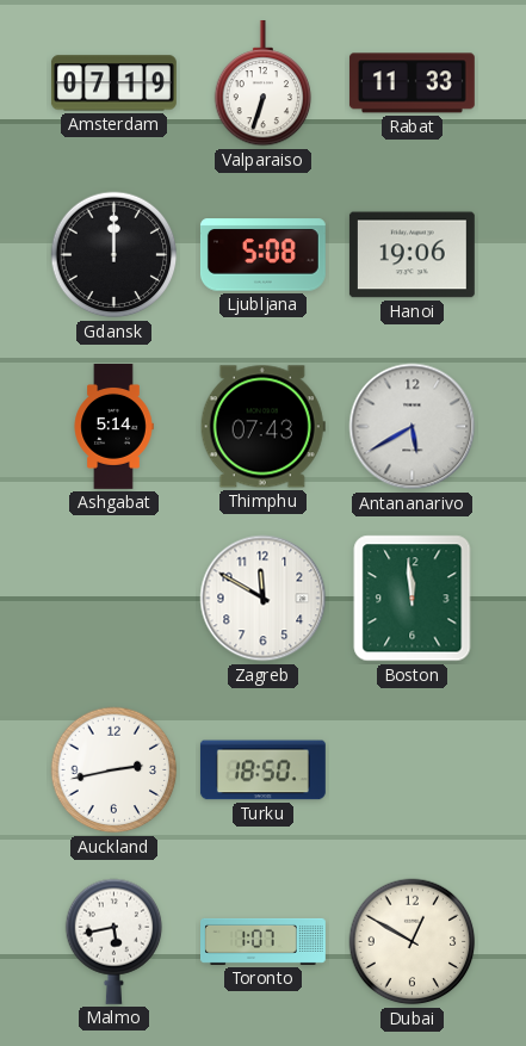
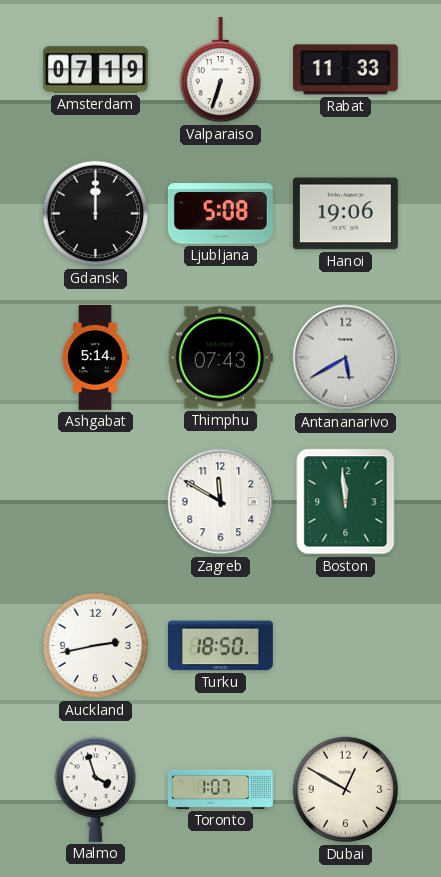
Malmo: 5:43 -> 3:57
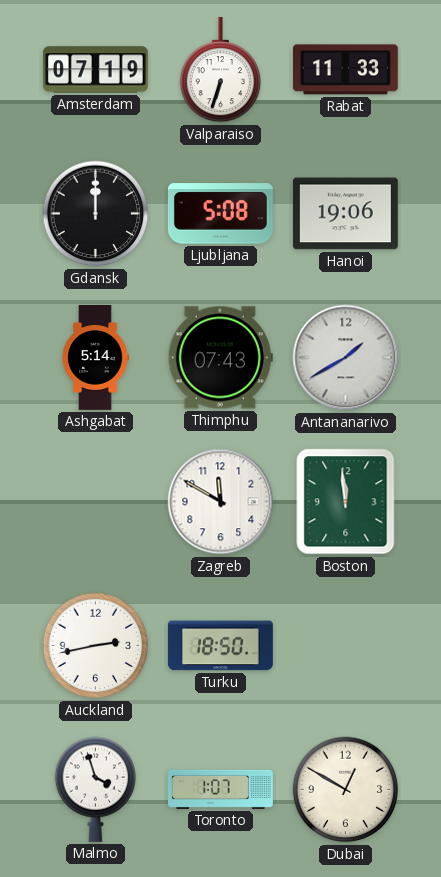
Antananarivo: 5:40 -> 1:40
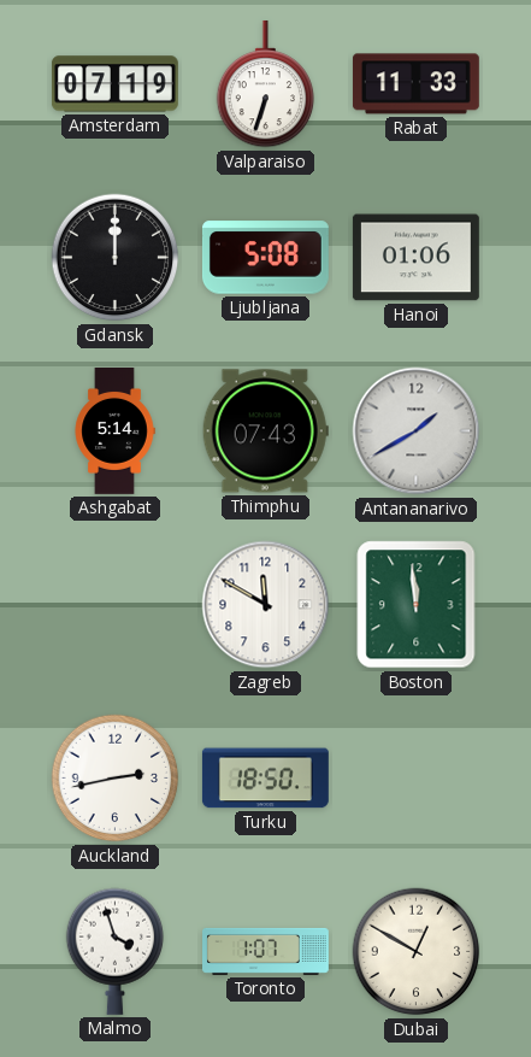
Hanoi: 19:06 -> 01:06
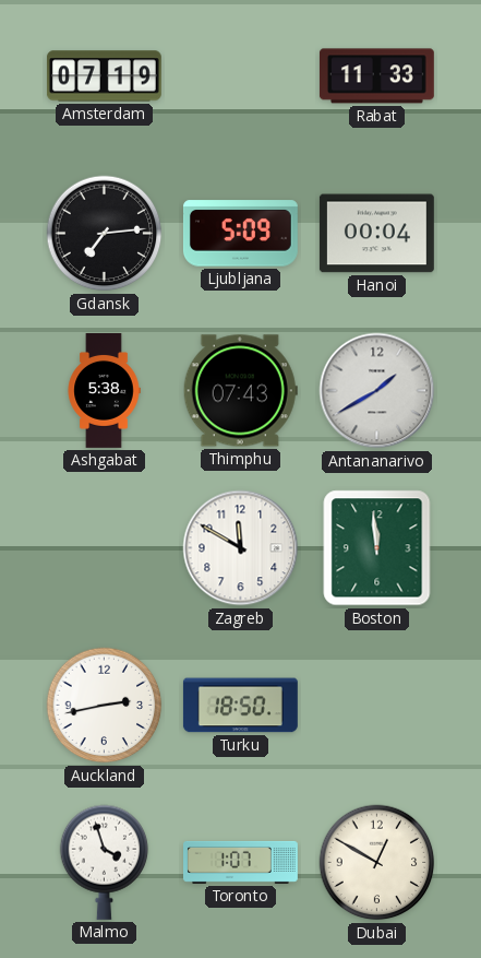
Valparaiso: 6:33 -> none
Gdansk: 12:00 -> 7:14
Ljubljana: 5:08 -> 5:09
Hanoi: 01:06 -> 00:04
Ashgabat: 5:14 -> 5:38
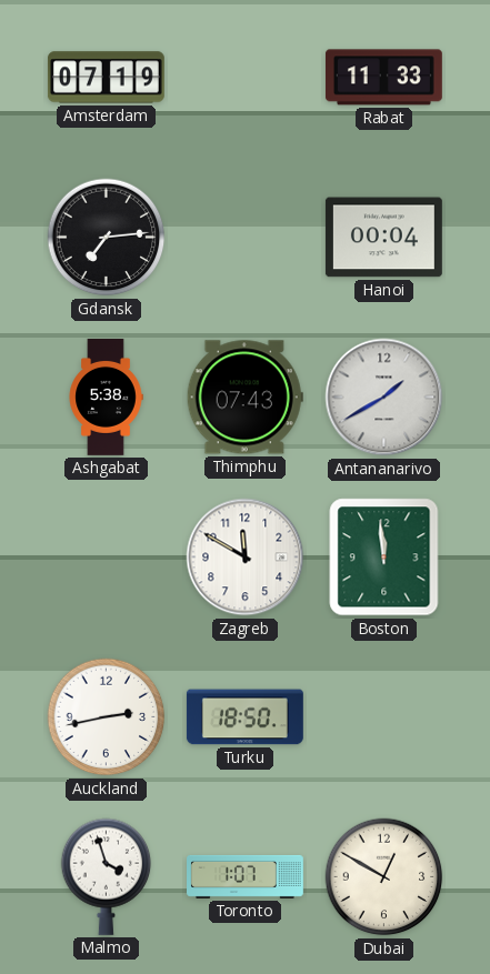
Ljubljana: 5:09 -> none
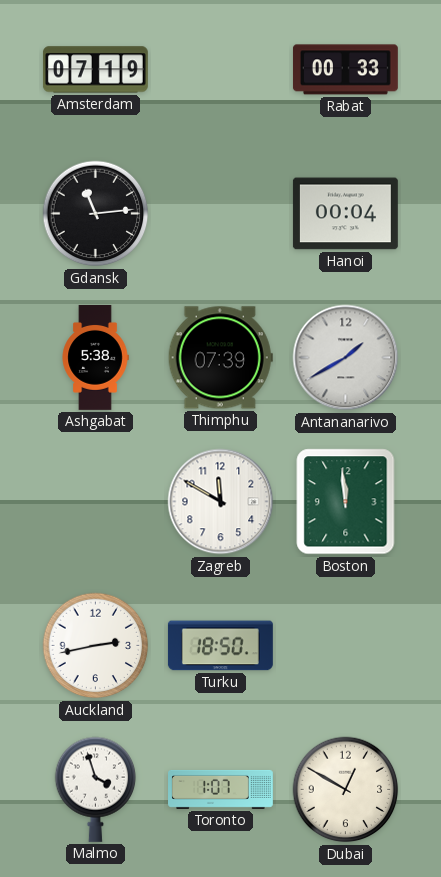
Rabat: 11:33 -> 00:33
Gdansk: 7:14 -> 11:14
Thimphu: 07:43 -> 07:39
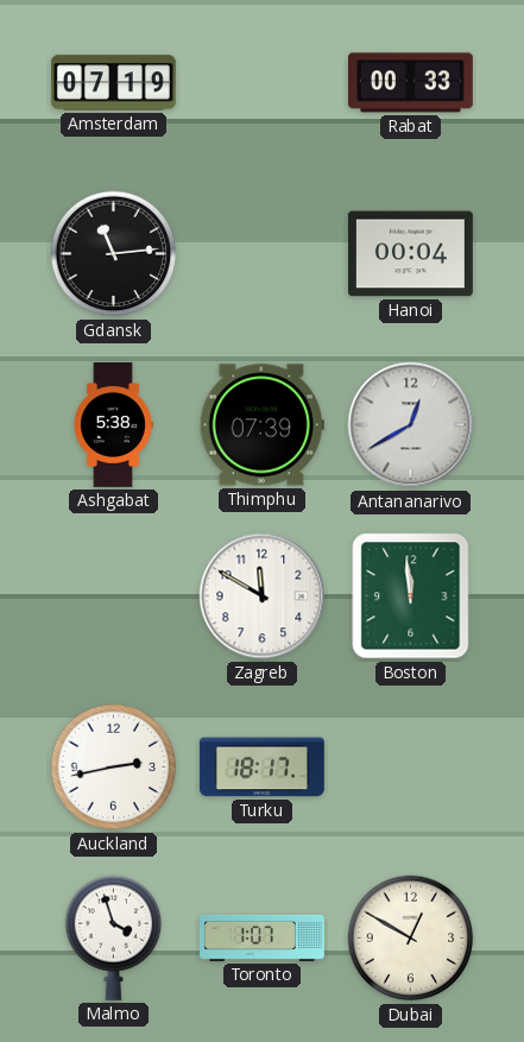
Antananarivo: 1:40 -> 12:40
Turku: 18:50 -> 18:17
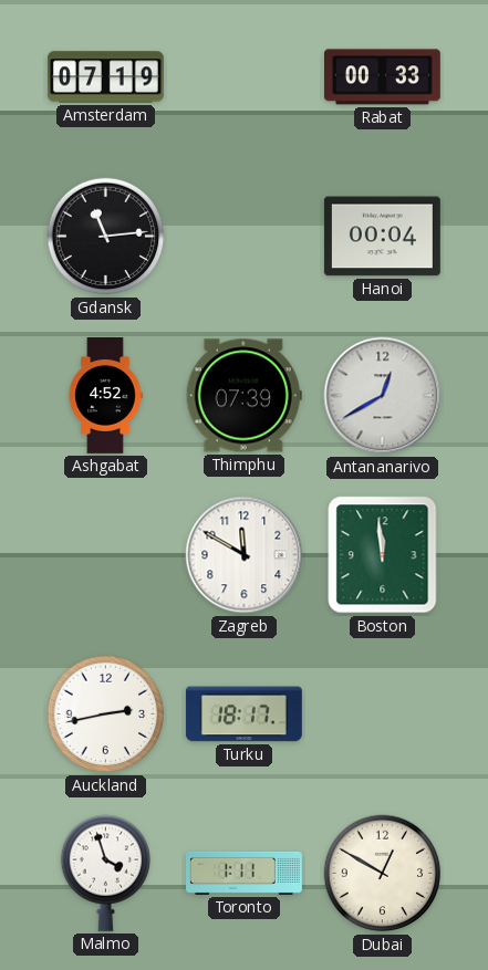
Ashgabat: 5:38 -> 4:52
Toronto: 1:07 -> 1:11
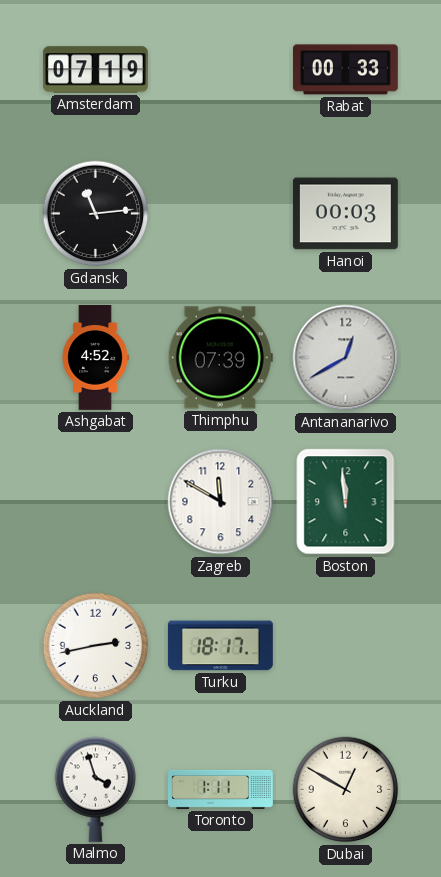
Hanoi: 00:04 -> 00:03
